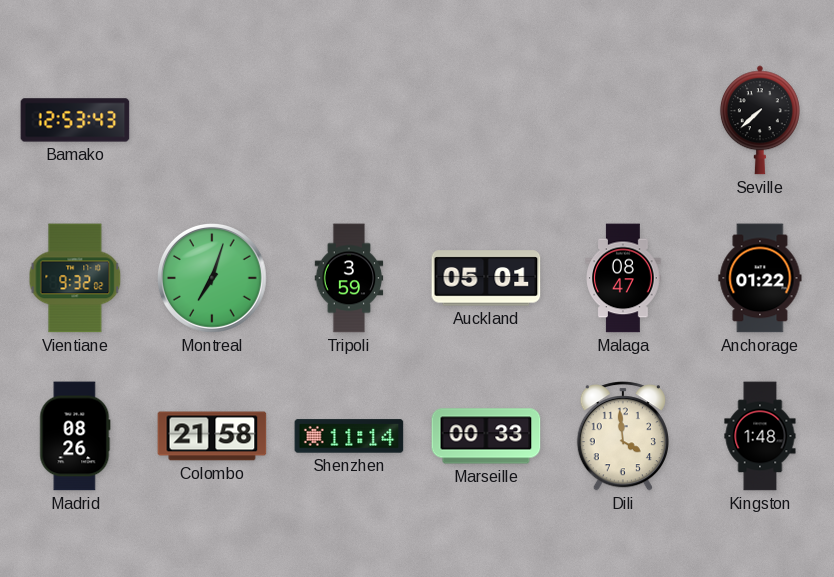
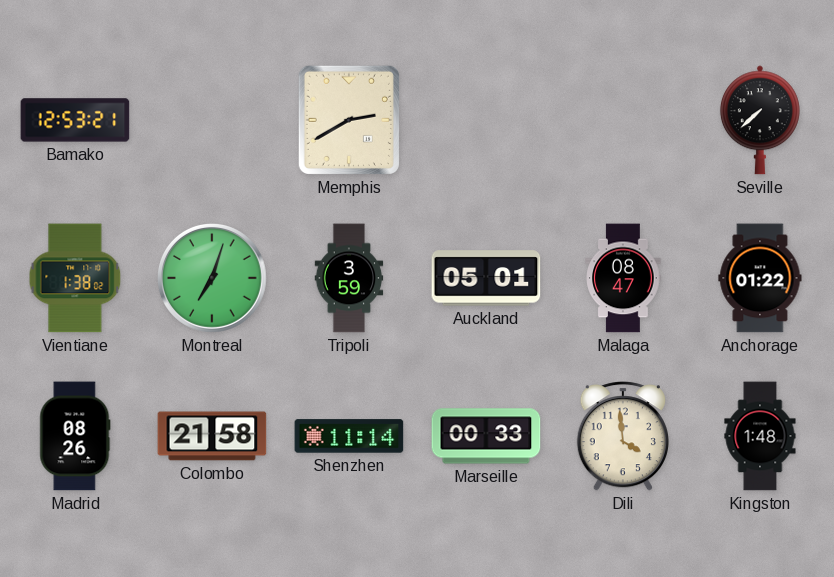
Bamako: 12:53:43 -> 12:53:21
Memphis: none -> 2:40
Vientiane: 9:32 -> 1:38
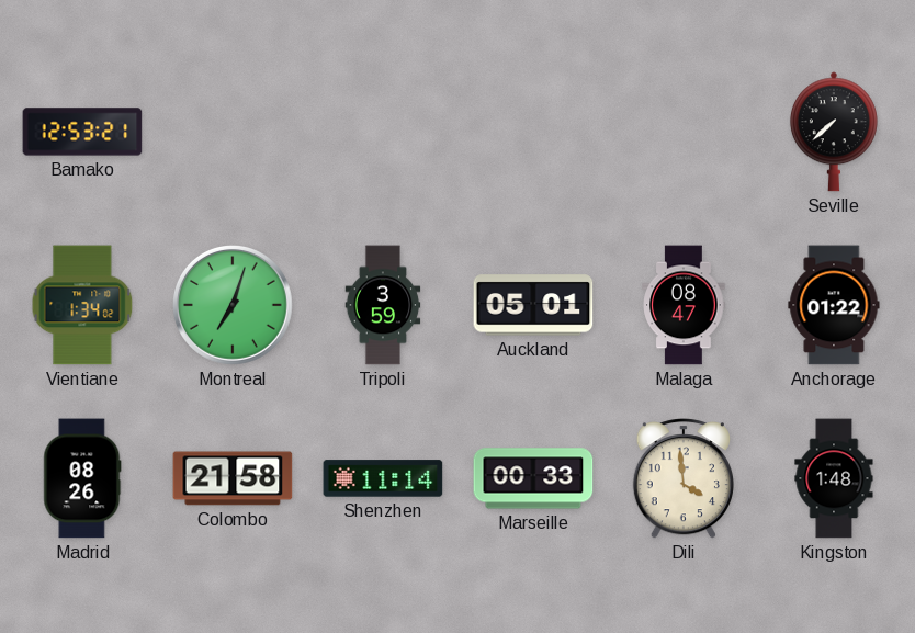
Memphis: 2:40 -> none
Vientiane: 1:38 -> 1:34
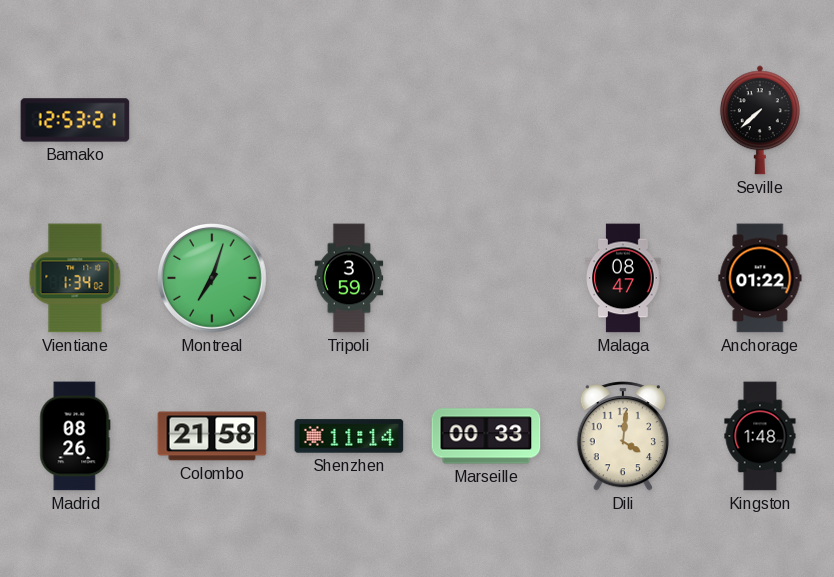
Auckland: 05:01 -> none
Dili: 3:59 -> 4:01
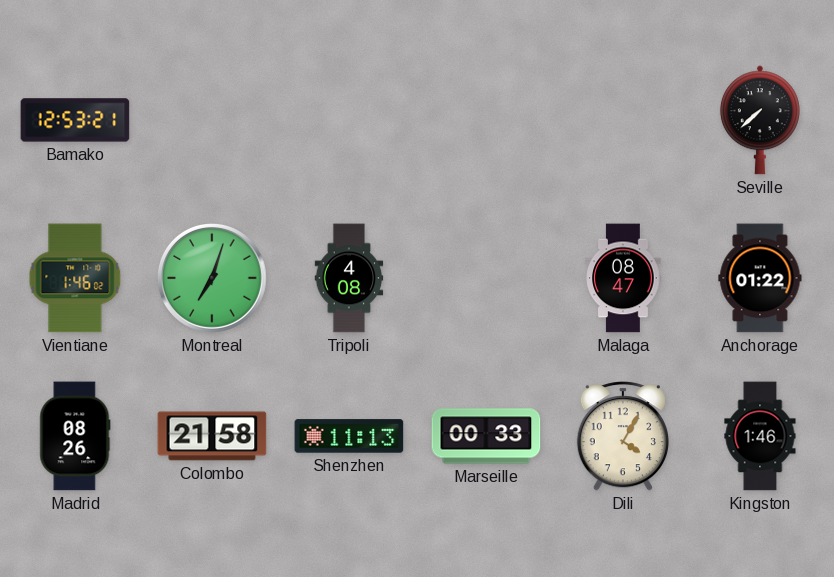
Vientiane: 1:34 -> 1:46
Tripoli: 3:59 -> 4:08
Shenzhen: 11:14 -> 11:13
Dili: 4:01 -> 4:05
Kingston: 1:48 -> 1:46
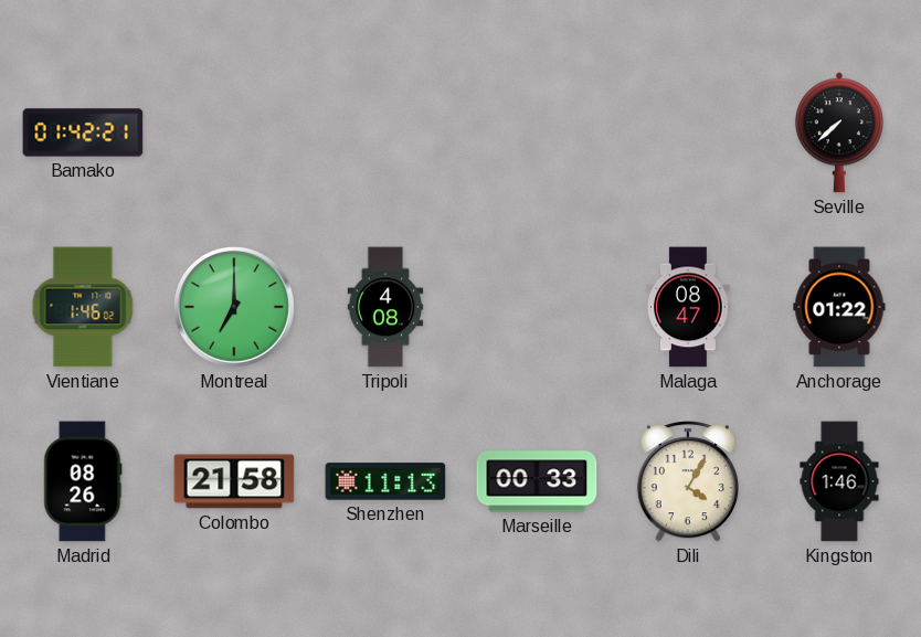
Bamako: 12:53 -> 01:42
Montreal: 7:03 -> 7:00
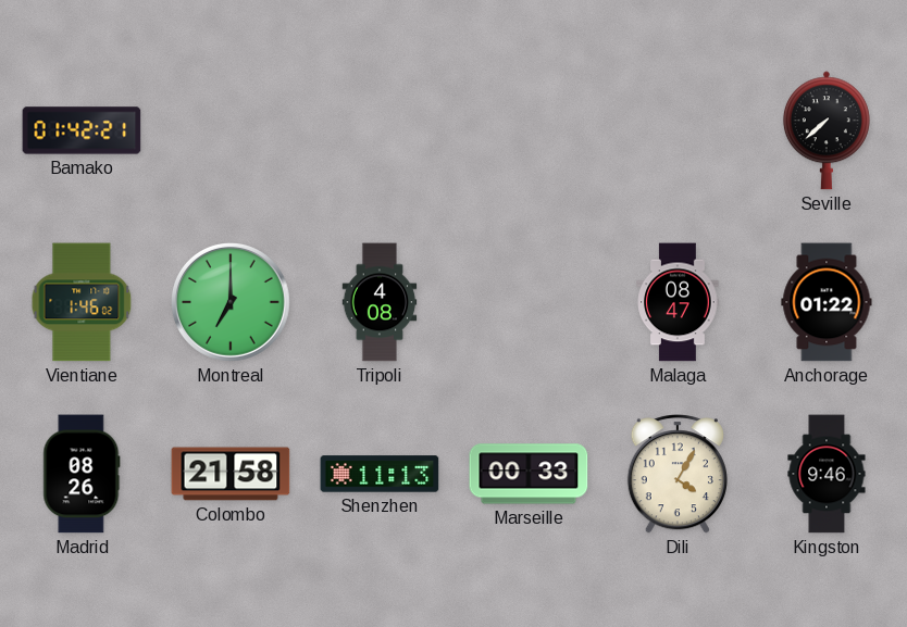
Kingston: 1:46 -> 9:46
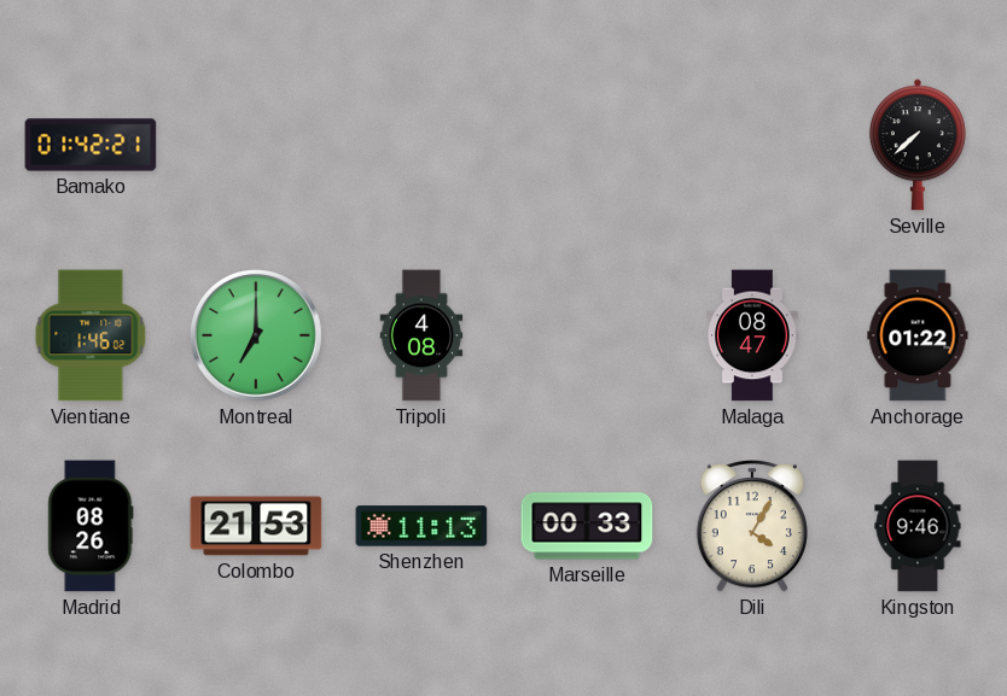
Colombo: 21:58 -> 21:53
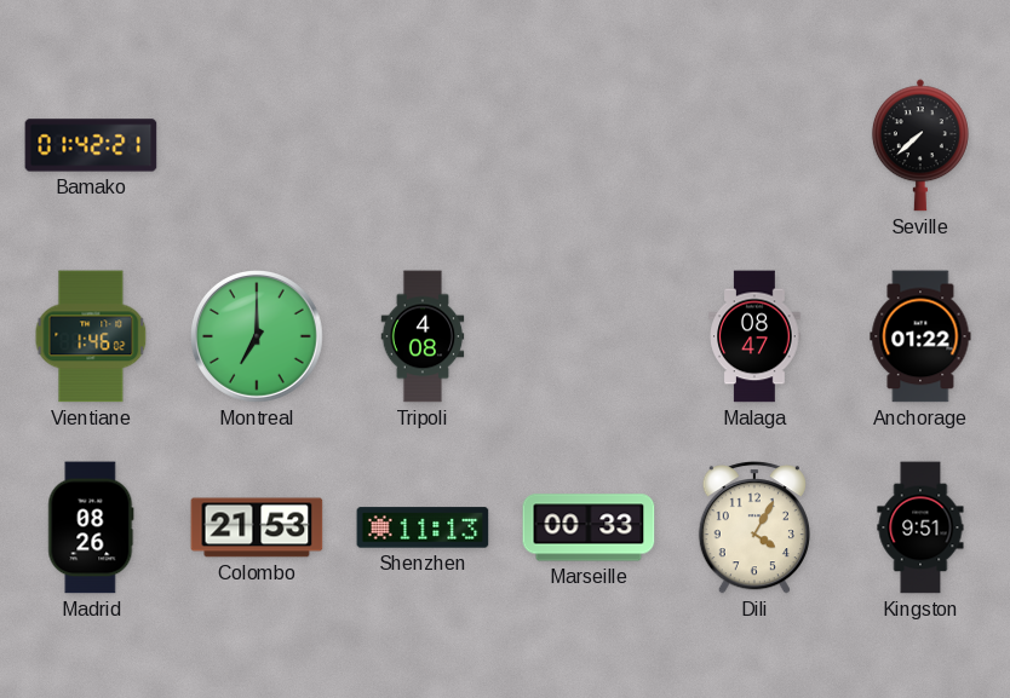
Kingston: 9:46 -> 9:51
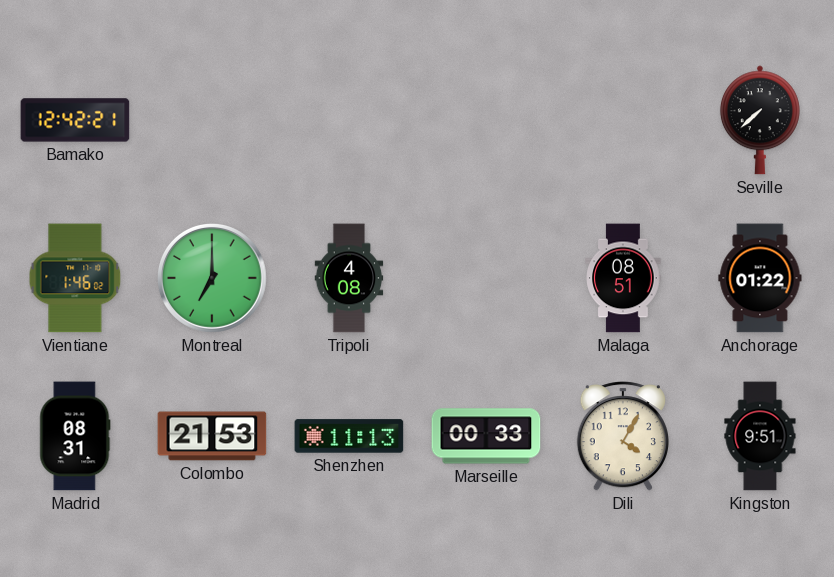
Bamako: 01:42 -> 12:42
Malaga: 08:47 -> 08:51
Madrid: 08:26 -> 08:31
